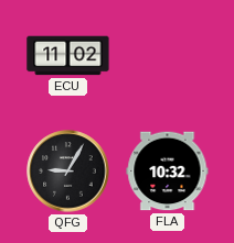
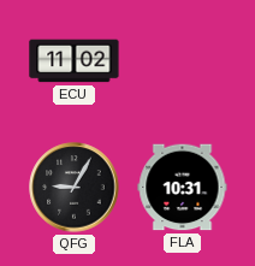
FLA: 10:32 -> 10:31
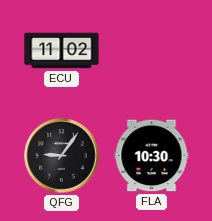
QFG: 9:05 -> 9:06
FLA: 10:31 -> 10:30
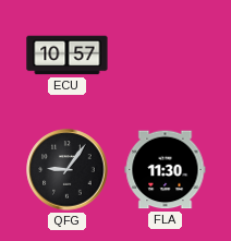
ECU: 11:02 -> 10:57
FLA: 10:30 -> 11:30
